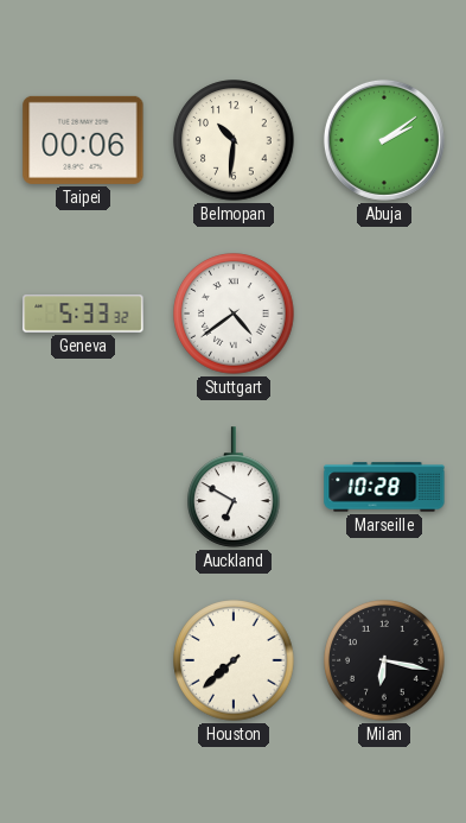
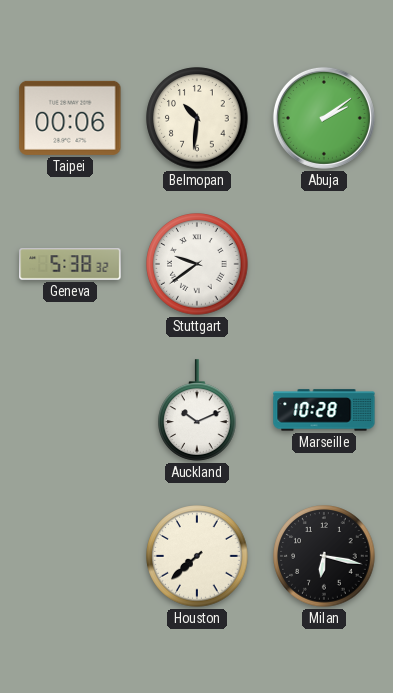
Geneva: 5:33 -> 5:38
Stuttgart: 4:39 -> 9:39
Auckland: 6:50 -> 10:11
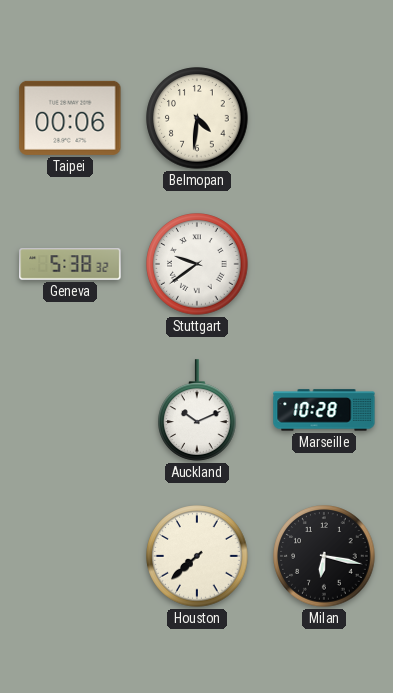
Belmopan: 10:31 -> 4:31
Abuja: 2:09 -> none
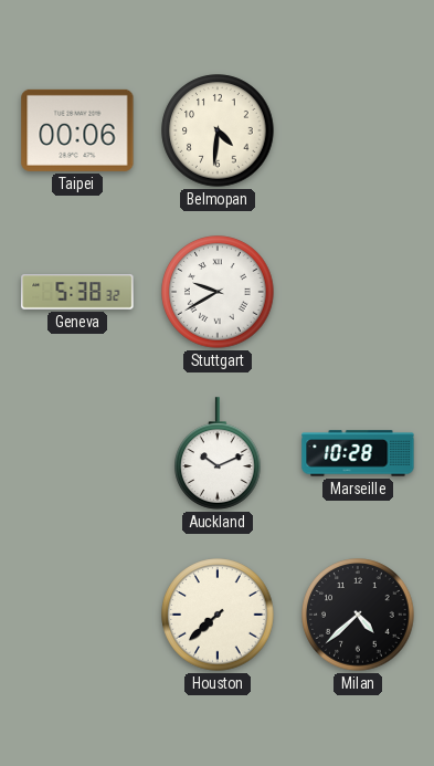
Stuttgart: 9:39 -> 9:40
Milan: 6:17 -> 4:38
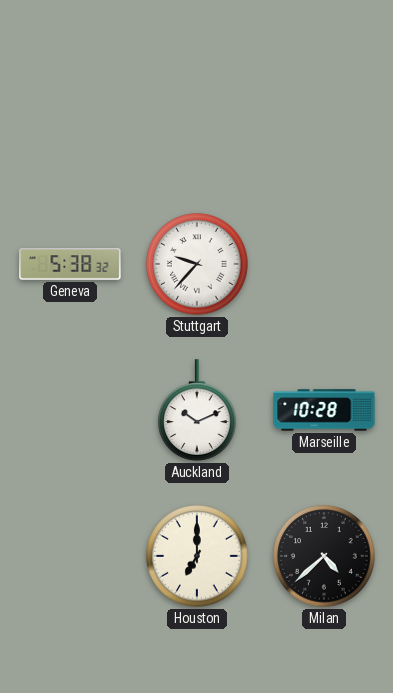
Taipei: 00:06 -> none
Belmopan: 4:31 -> none
Stuttgart: 9:40 -> 9:37
Houston: 7:38 -> 7:00
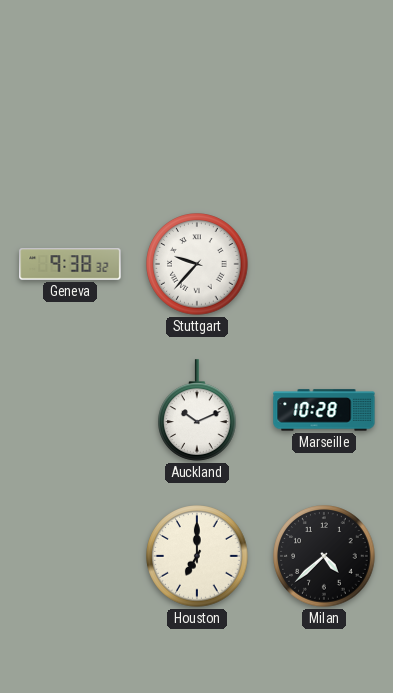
Geneva: 5:38 -> 9:38
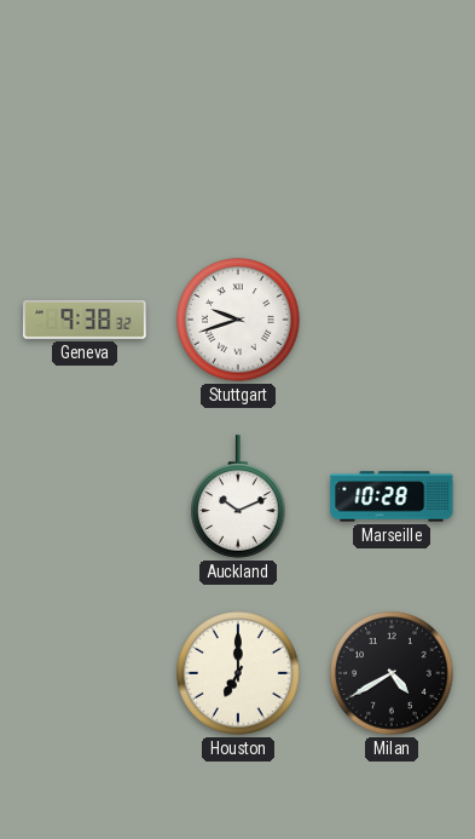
Stuttgart: 9:37 -> 9:42
Milan: 4:38 -> 4:40
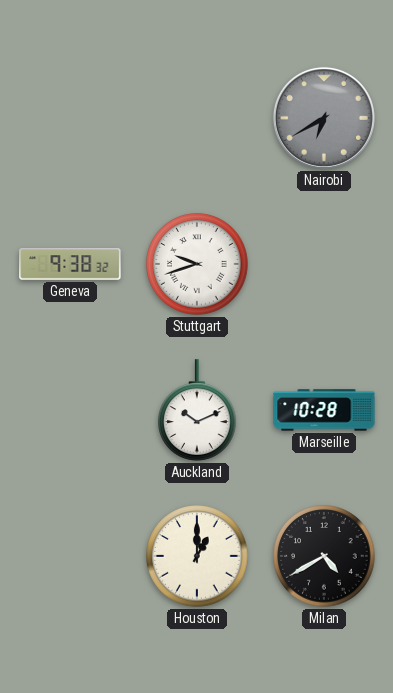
Nairobi: none -> 6:40
Houston: 7:00 -> 1:00
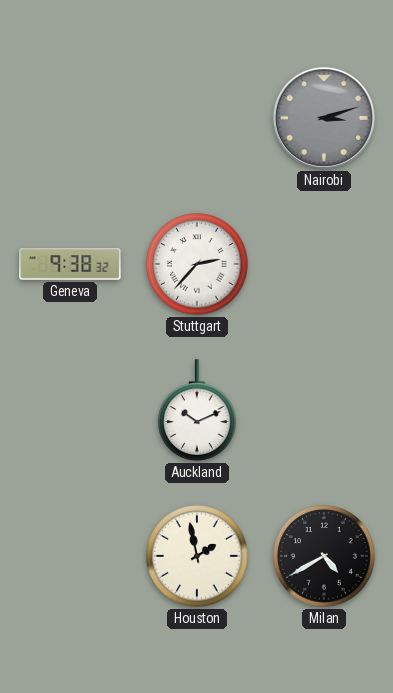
Nairobi: 6:40 -> 3:12
Stuttgart: 9:42 -> 2:37
Marseille: 10:28 -> none
Houston: 1:00 -> 1:58
